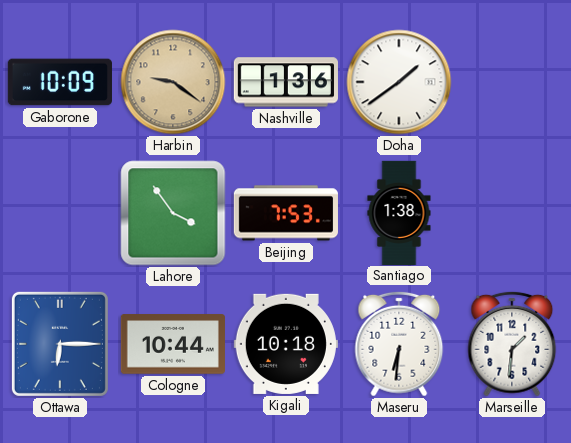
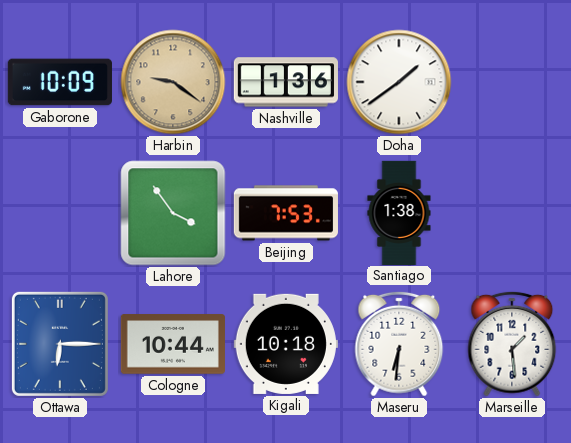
Marseille: 1:31 -> 1:29
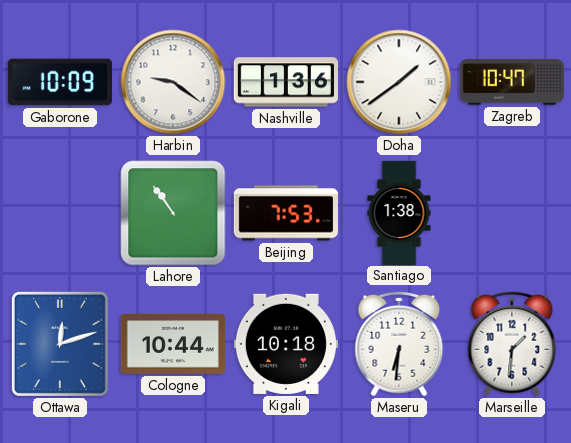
Harbin dial: champagne -> white
Zagreb: none -> 10:47
Lahore: 3:54 -> 10:54
Ottawa: 6:15 -> 12:12
Marseille: 1:29 -> 1:31
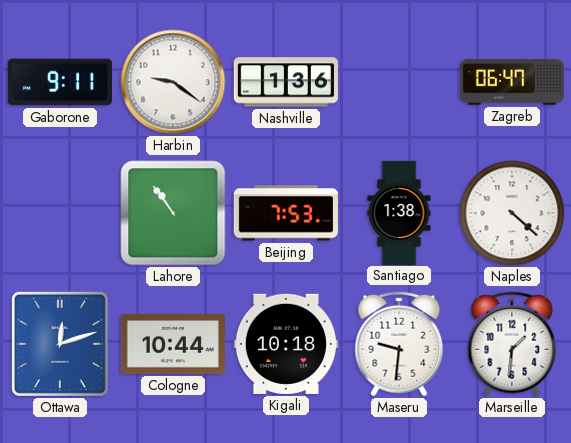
Gaborone: 10:09 -> 9:11
Doha: 1:39 -> none
Zagreb: 10:47 -> 06:47
Naples: none -> 4:22
Maseru: 6:31 -> 9:31
